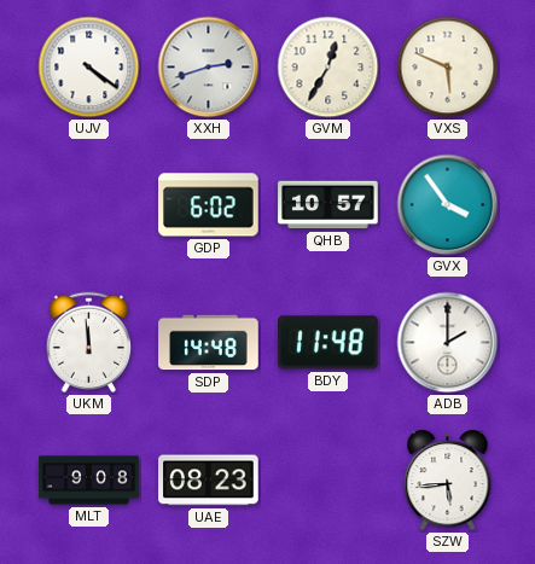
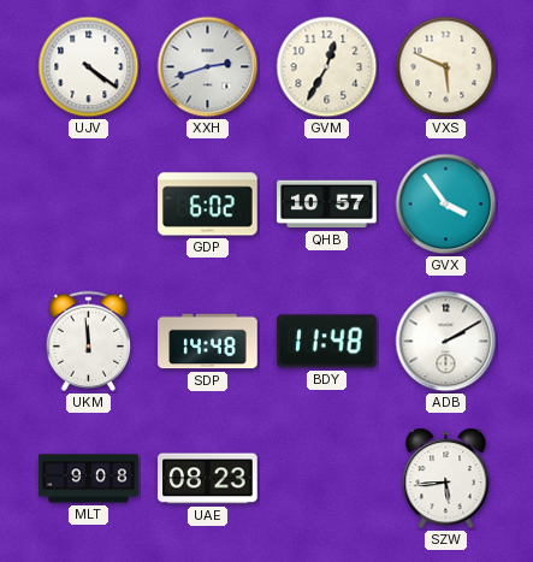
ADB: 2:00 -> 2:10
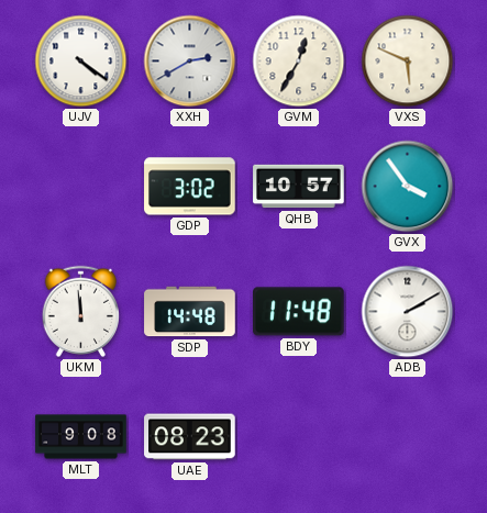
XXH: 2:42 -> 2:40
GDP: 6:02 -> 3:02
SZW: 5:44 -> none
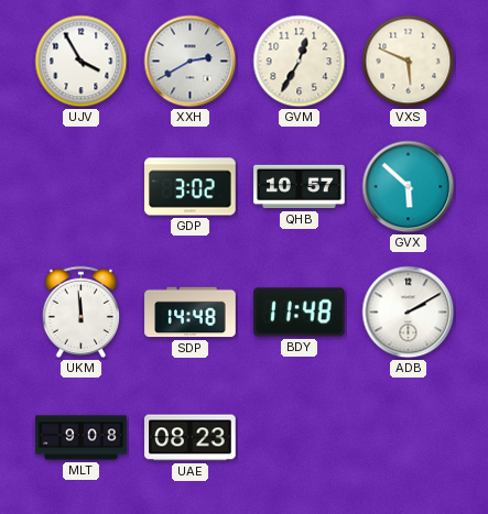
UJV: 4:21 -> 3:55
GVX: 3:54 -> 5:52
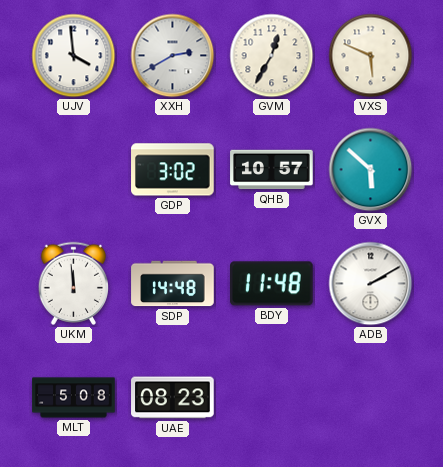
UJV: 3:55 -> 3:59
MLT: 9:08 -> 5:08
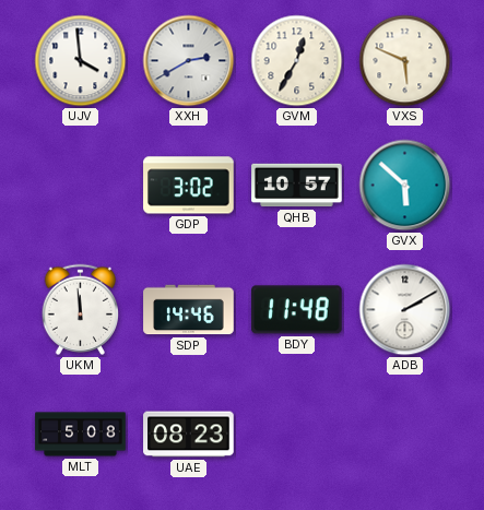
SDP: 14:48 -> 14:46
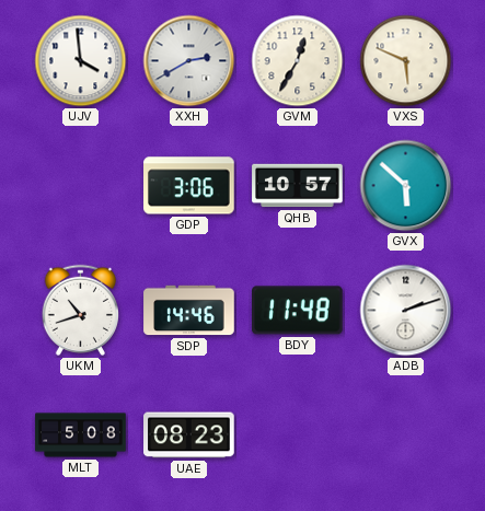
GDP: 3:02 -> 3:06
UKM: 11:59 -> 10:42
ADB: 2:10 -> 2:12
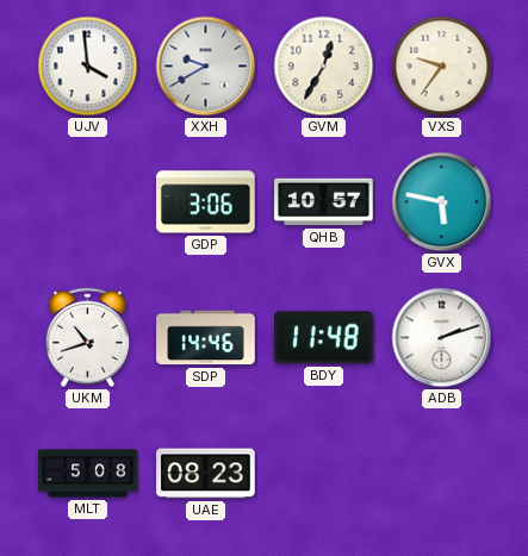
XXH: 2:40 -> 9:40
VXS: 5:49 -> 9:36
GVX: 5:52 -> 5:47
